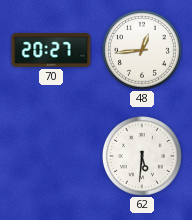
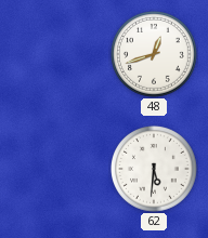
70: 20:27 -> none
48: 12:44 -> 12:42
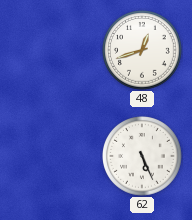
62: 5:31 -> 5:26
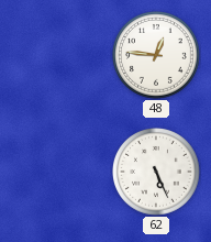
48: 12:42 -> 12:46
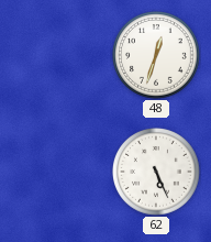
48: 12:46 -> 12:33
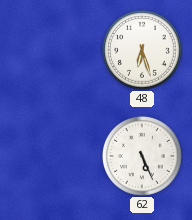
48: 12:33 -> 6:27
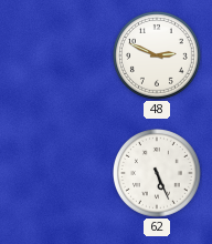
48: 6:27 -> 2:49
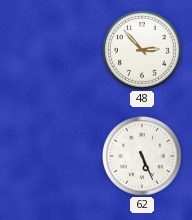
48: 2:49 -> 2:53
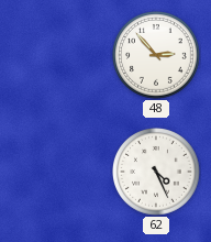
62: 5:26 -> 4:26
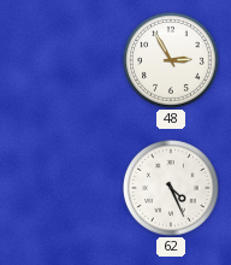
48: 2:53 -> 2:55
